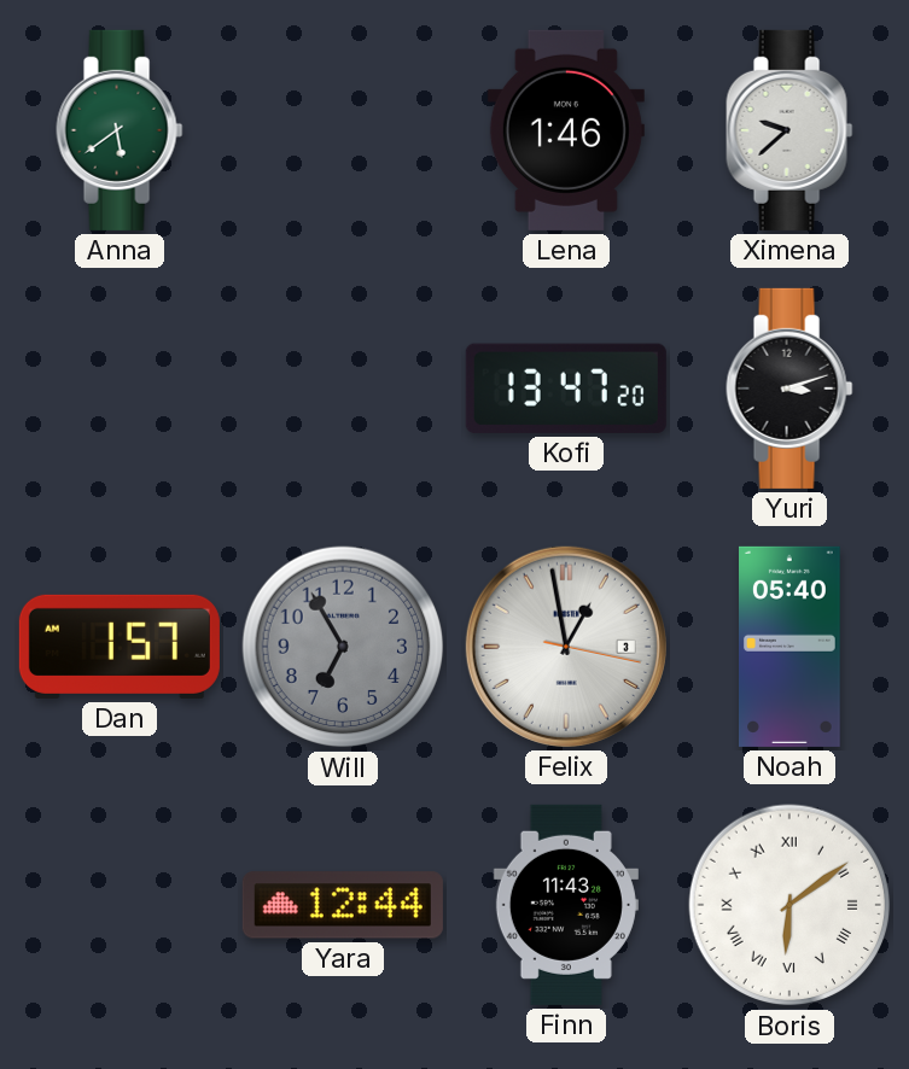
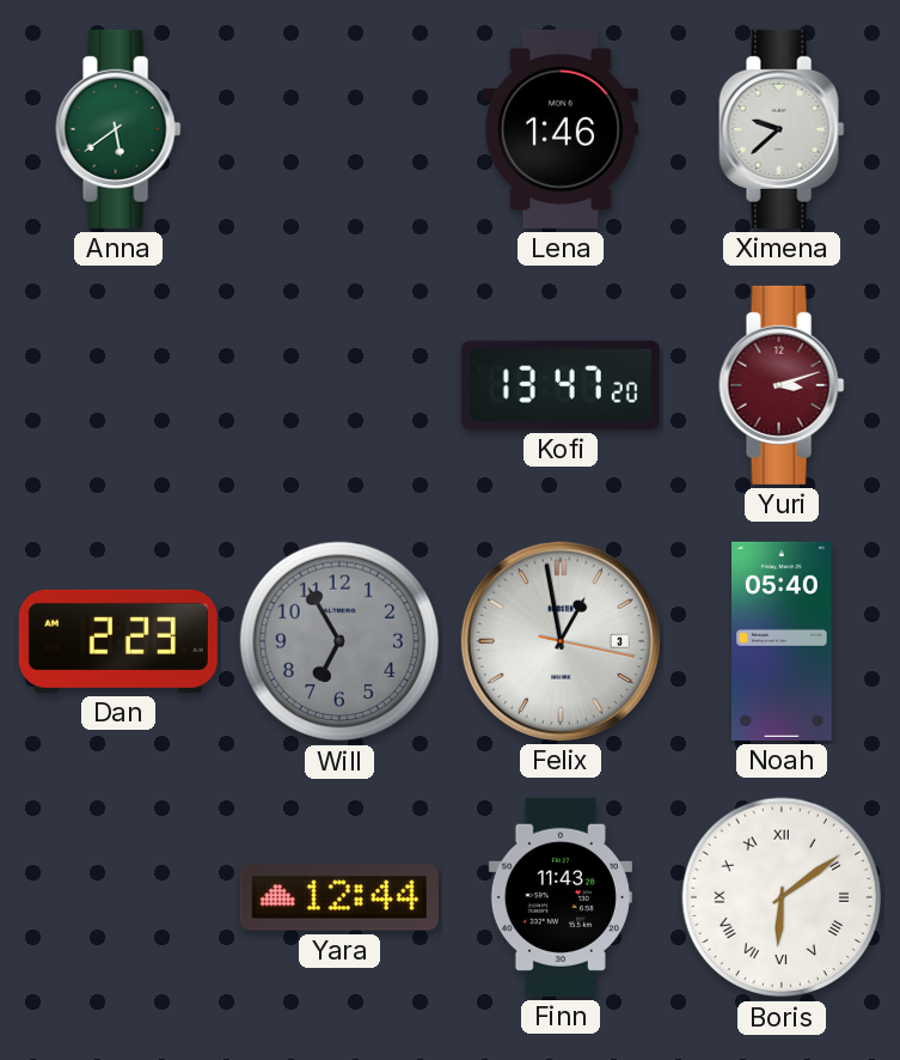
Yuri dial: black -> burgundy
Dan: 1:57 -> 2:23
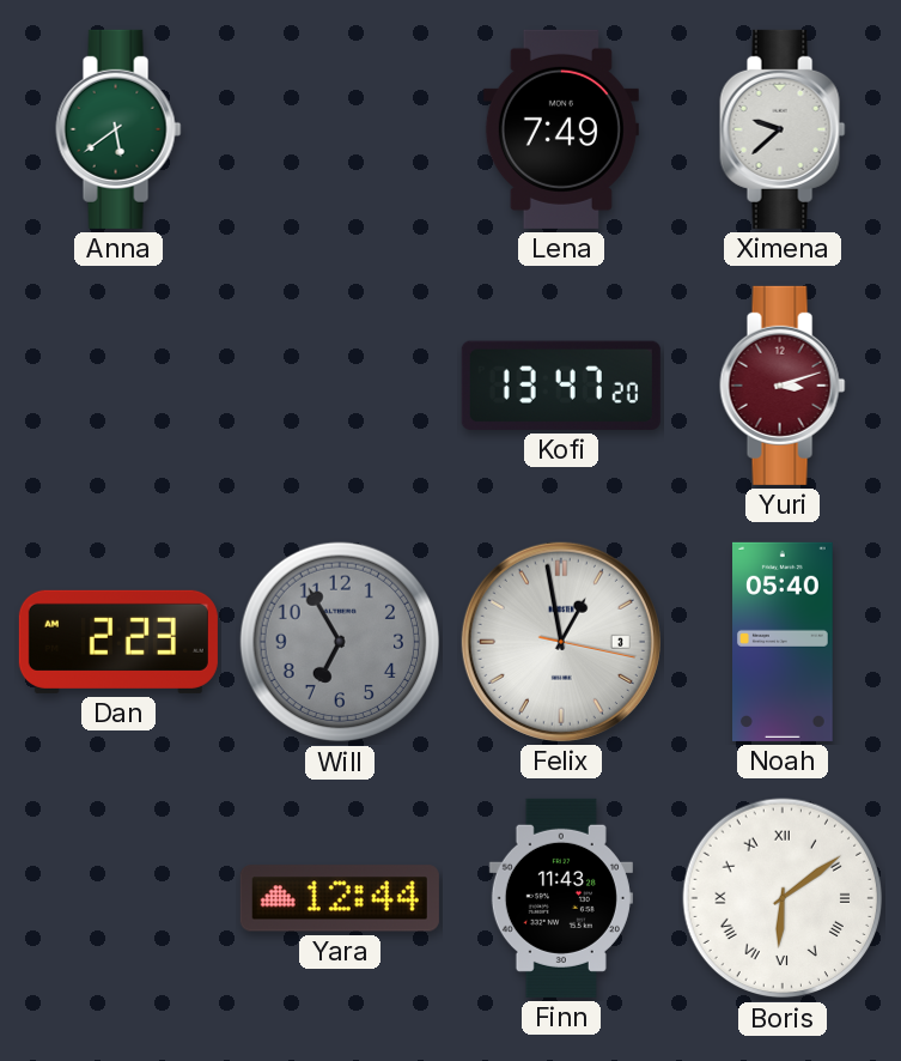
Lena: 1:46 -> 7:49
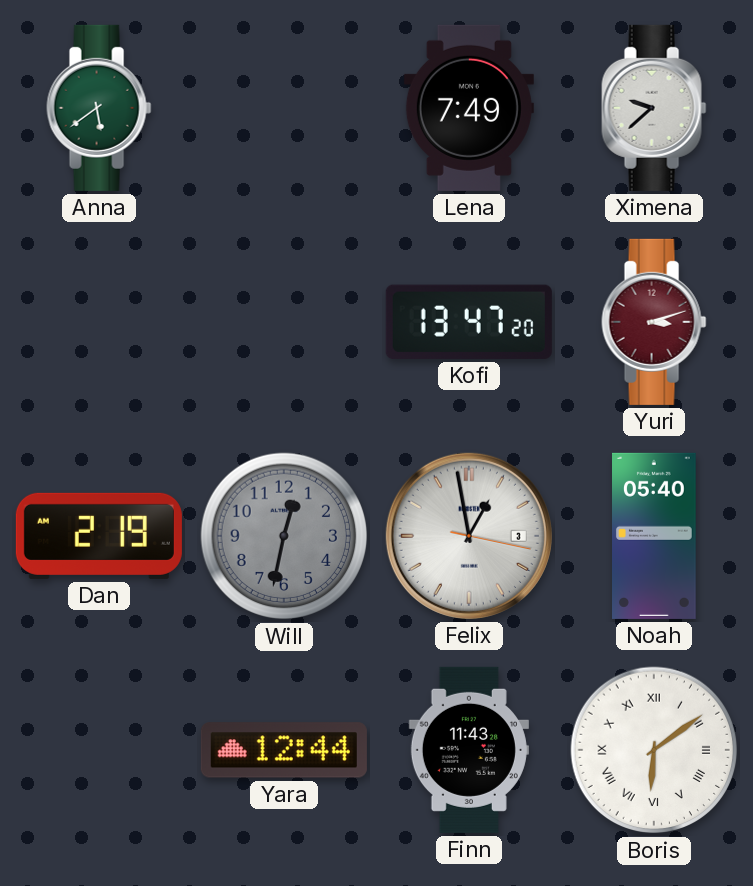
Dan: 2:23 -> 2:19
Will: 6:55 -> 12:32
